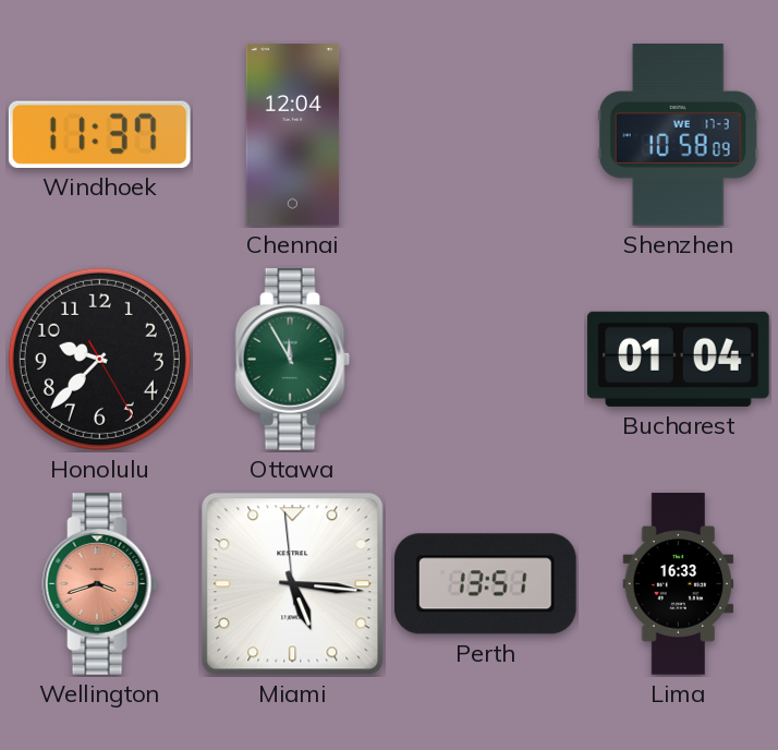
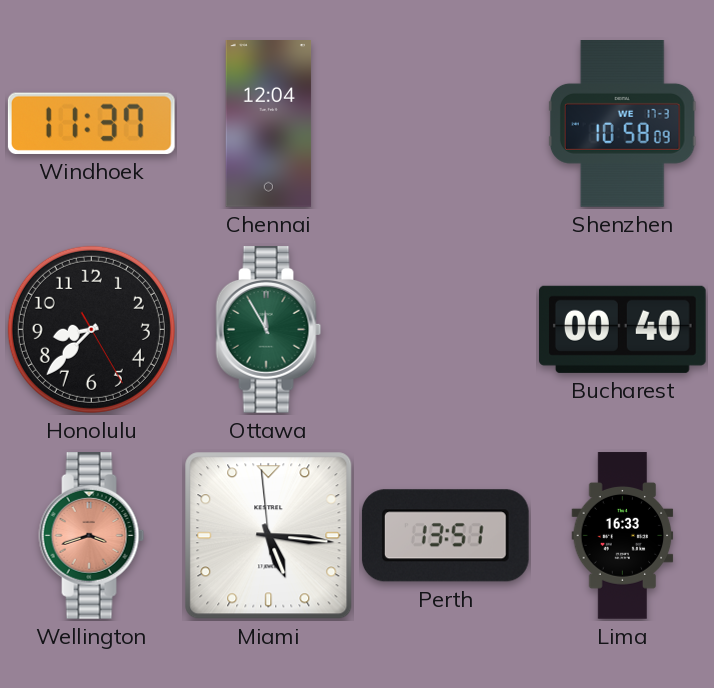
Honolulu: 9:37 -> 8:37
Bucharest: 01:04 -> 00:40
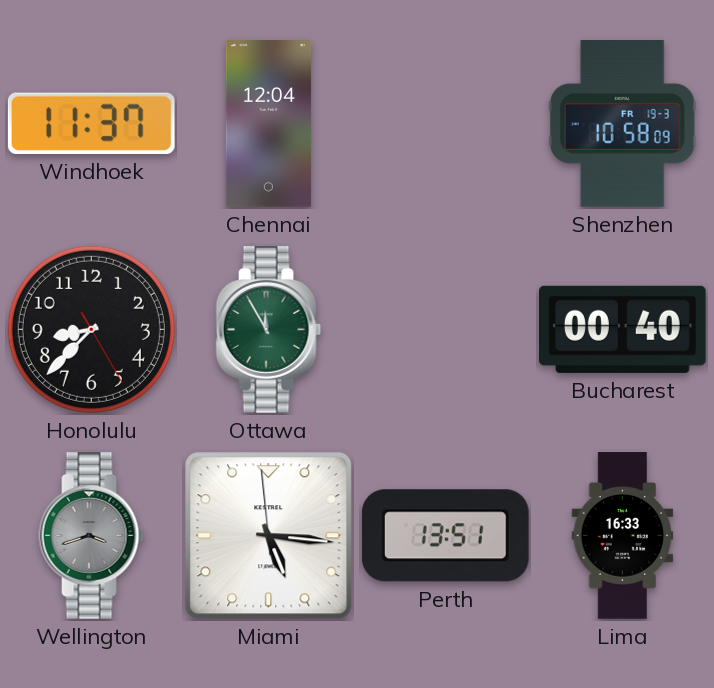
Shenzhen date: WE 17-3 -> FR 19-3
Wellington dial: salmon -> grey
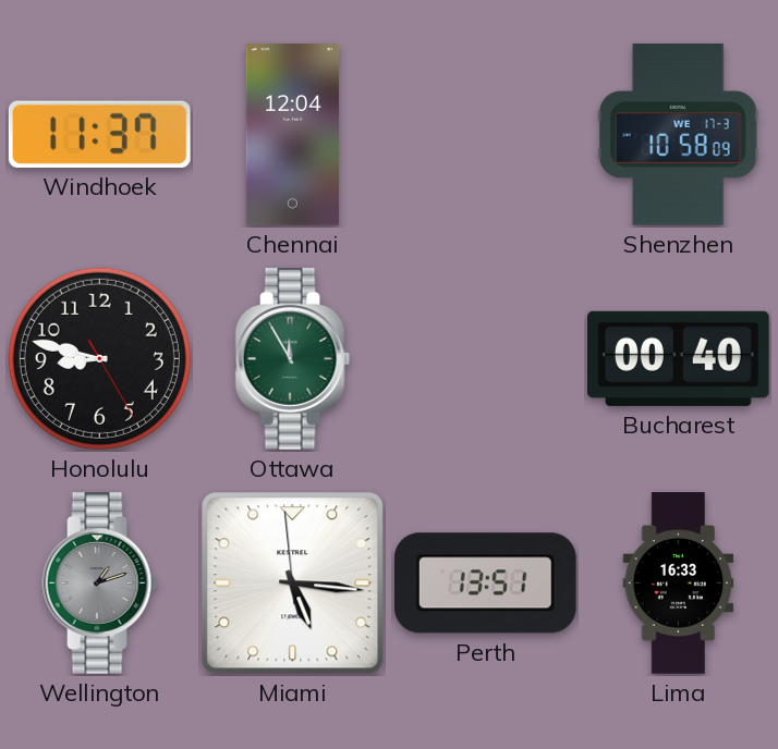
Shenzhen date: FR 19-3 -> WE 17-3
Honolulu: 8:37 -> 8:47
Wellington: 3:42 -> 1:12
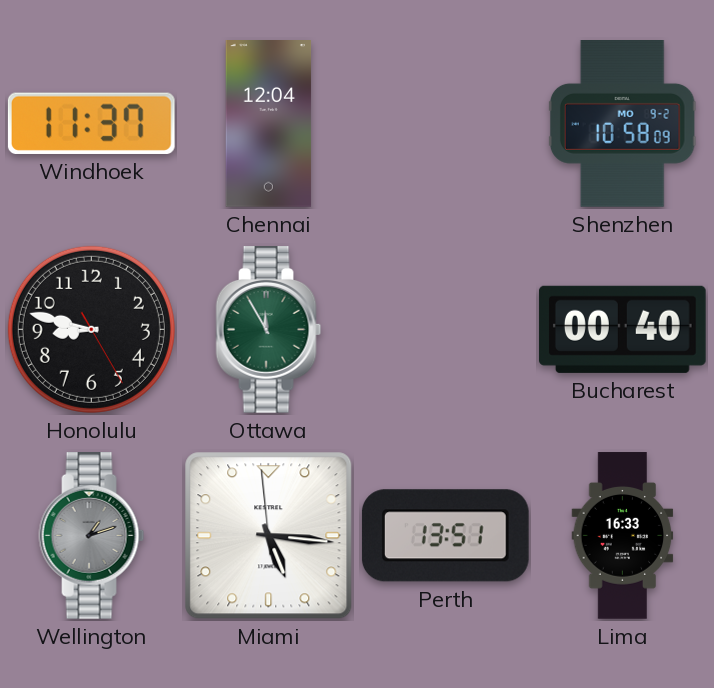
Shenzhen date: WE 17-3 -> MO 9-2
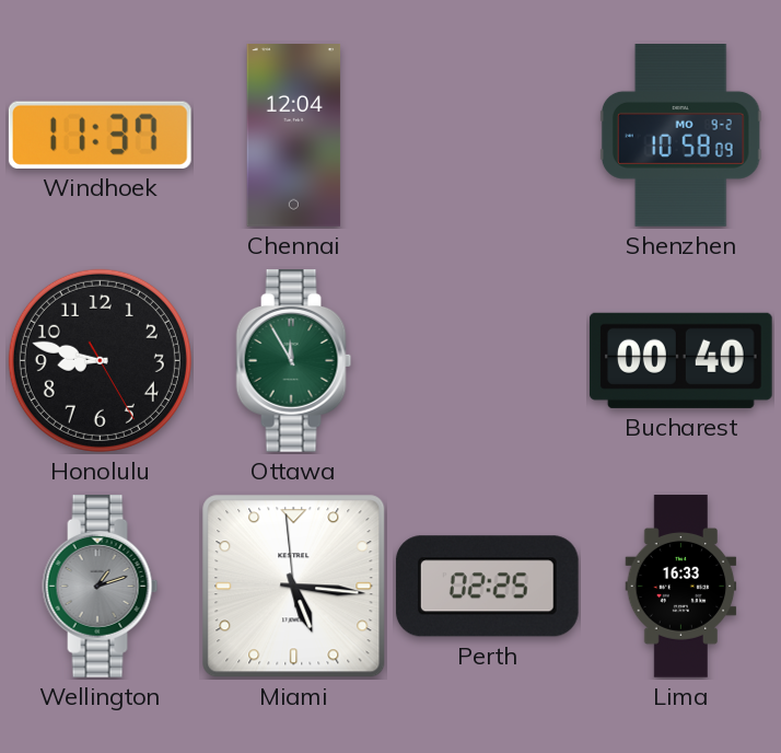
Perth: 13:51 -> 02:25
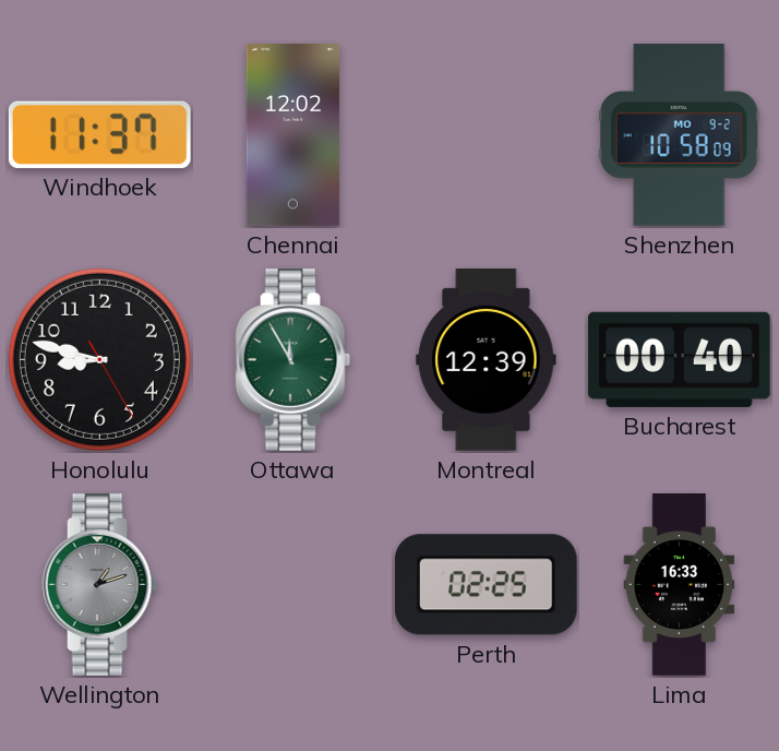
Chennai: 12:04 -> 12:02
Montreal: none -> 12:39
Miami: 5:15 -> none
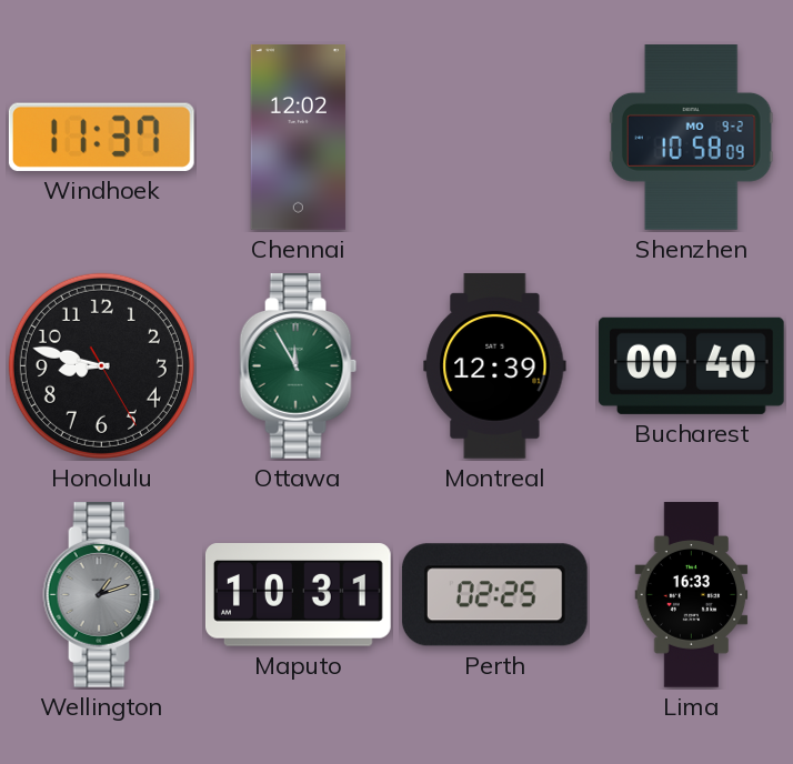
Maputo: none -> 10:31
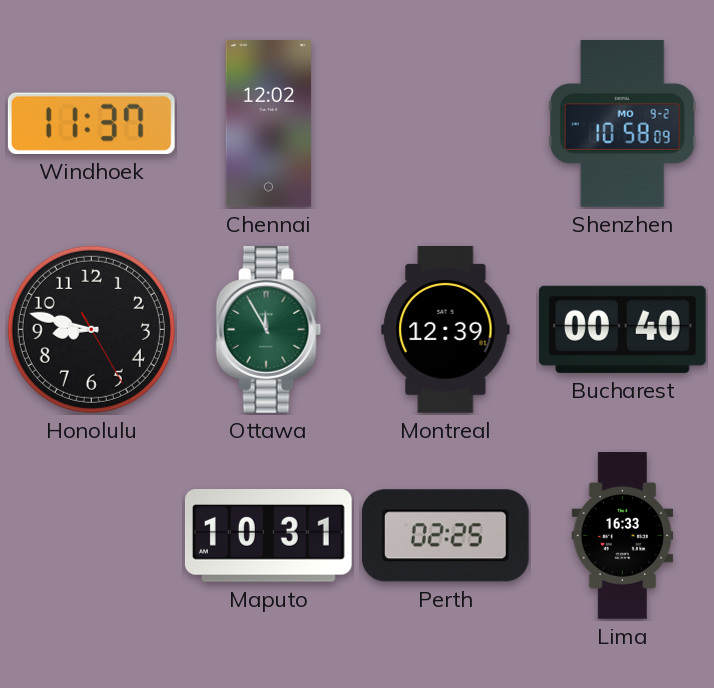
Wellington: 1:12 -> none
